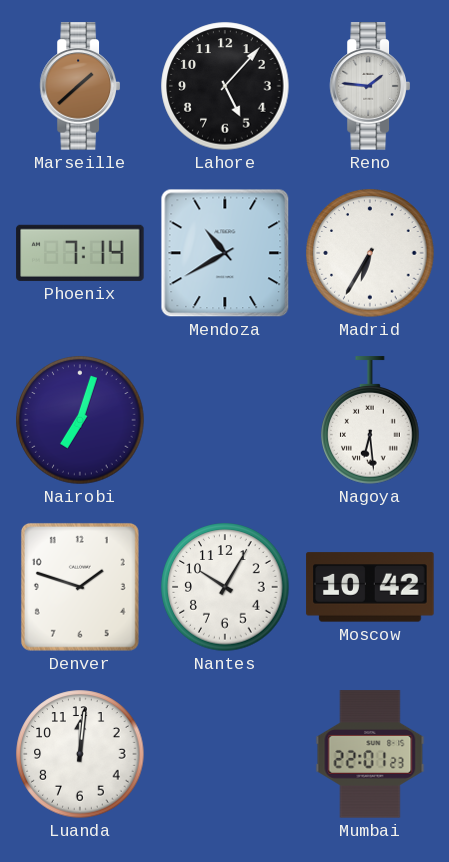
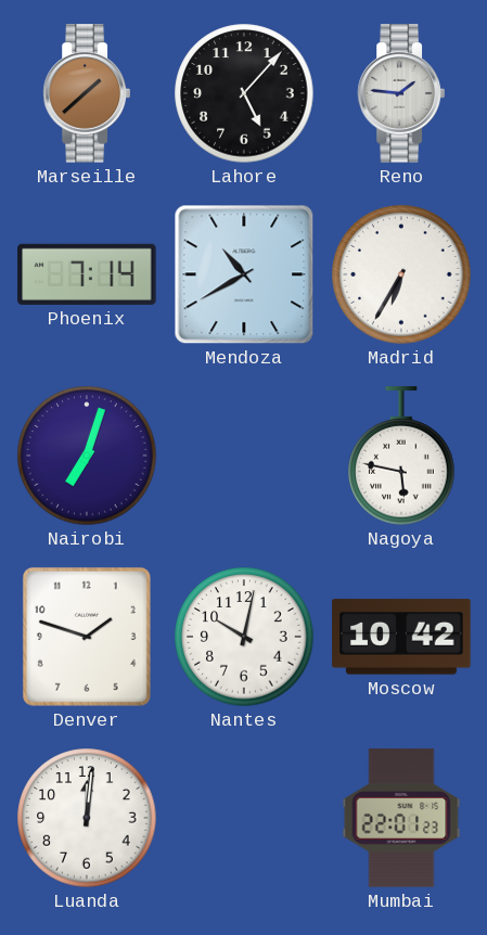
Nagoya: 6:29 -> 5:47
Nantes: 10:05 -> 10:02
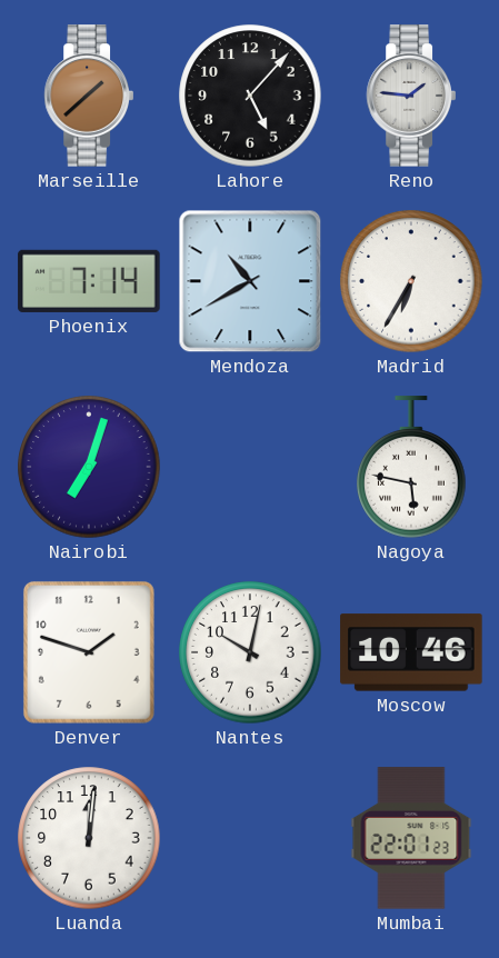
Moscow: 10:42 -> 10:46
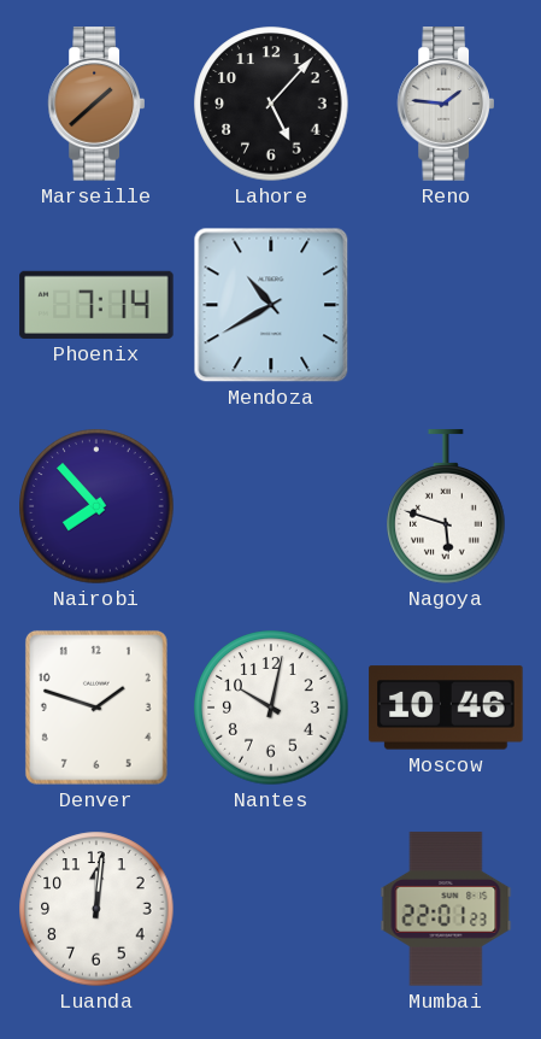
Madrid: 6:35 -> none
Nairobi: 7:03 -> 7:53
Nagoya: 5:47 -> 5:48
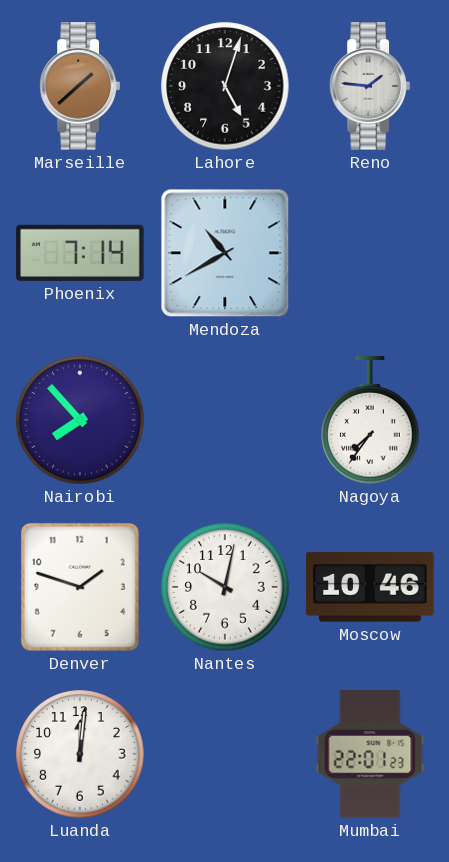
Lahore: 5:07 -> 5:03
Nagoya: 5:48 -> 7:36
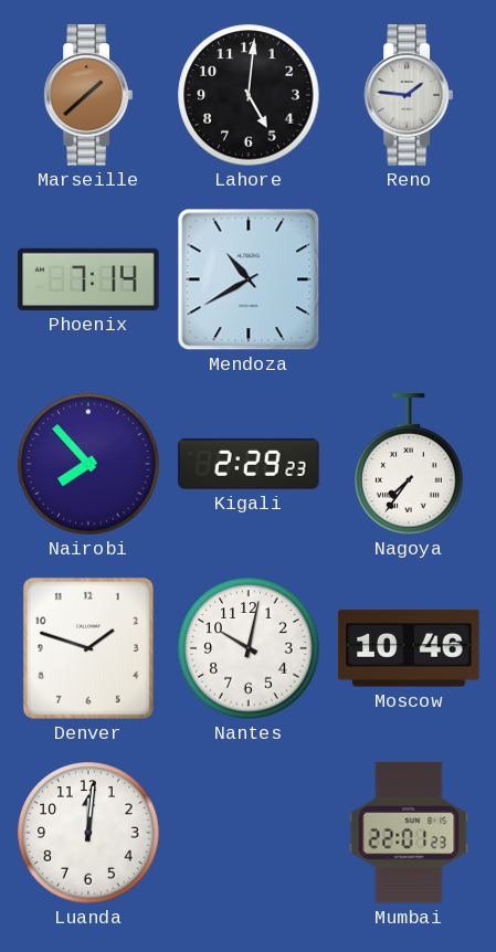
Lahore: 5:03 -> 5:01
Kigali: none -> 2:29
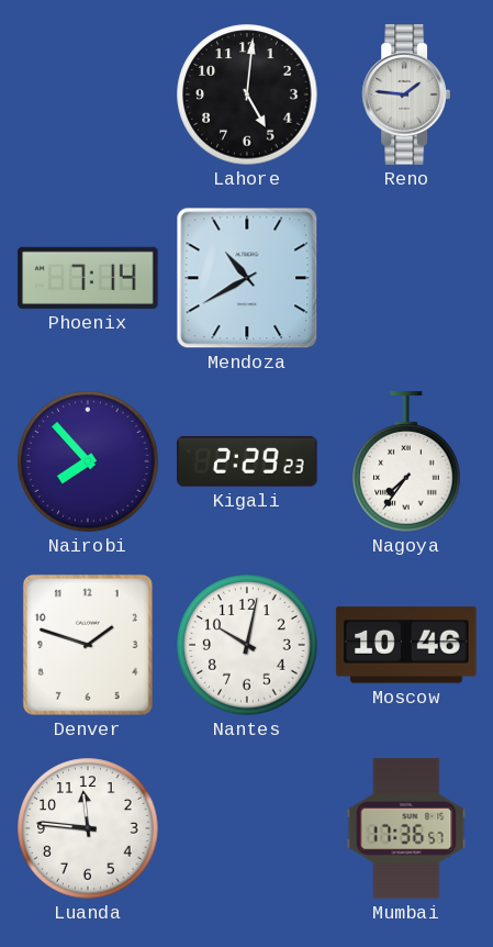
Marseille: 1:38 -> none
Luanda: 12:01 -> 11:46
Mumbai: 22:01 -> 17:36
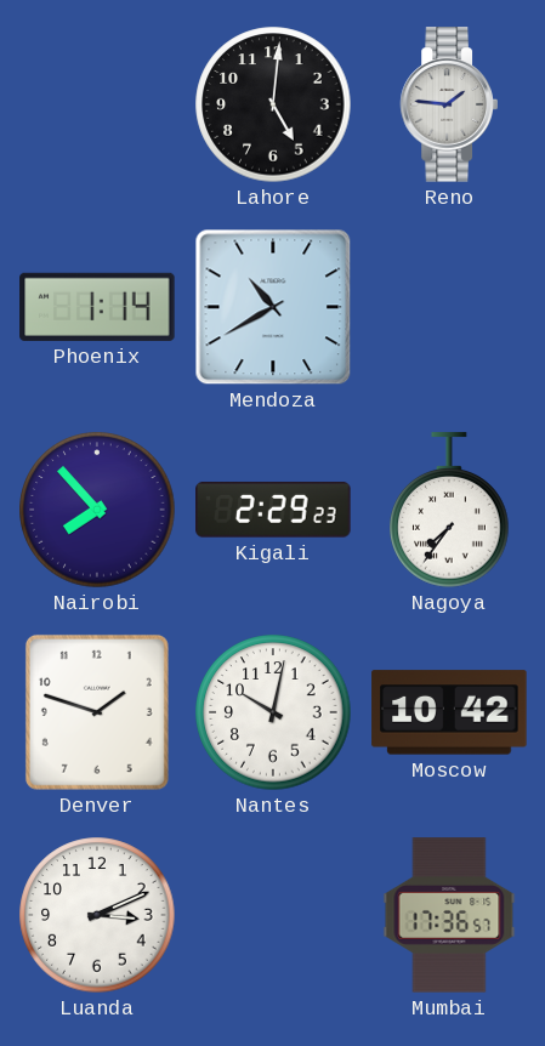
Phoenix: 7:14 -> 1:14
Moscow: 10:46 -> 10:42
Luanda: 11:46 -> 3:11
